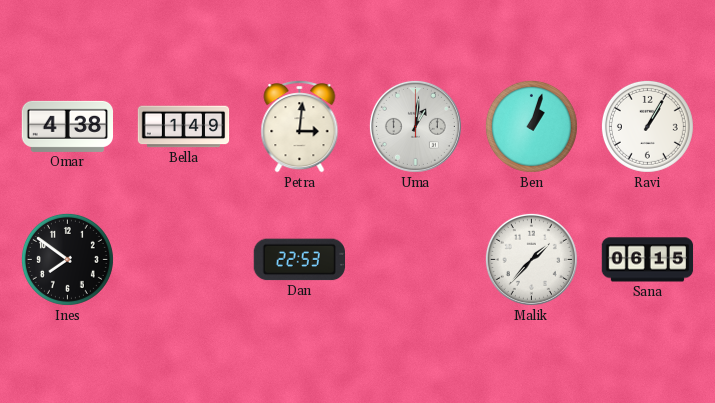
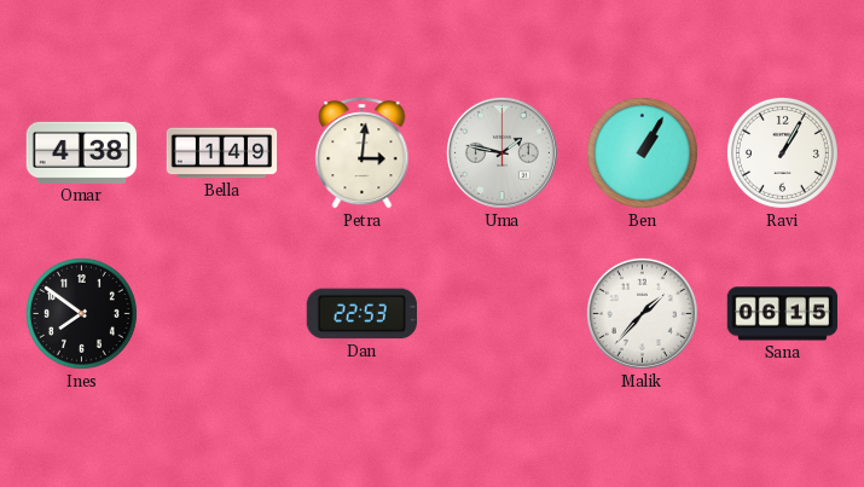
Uma: 1:01 -> 1:47
Ben: 1:03 -> 1:05
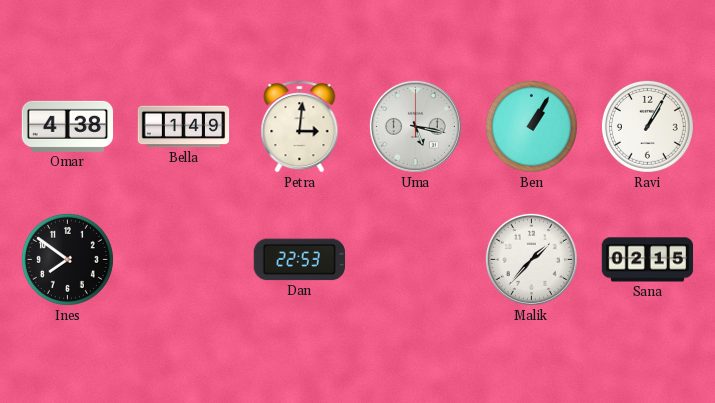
Uma: 1:47 -> 5:17
Sana: 06:15 -> 02:15
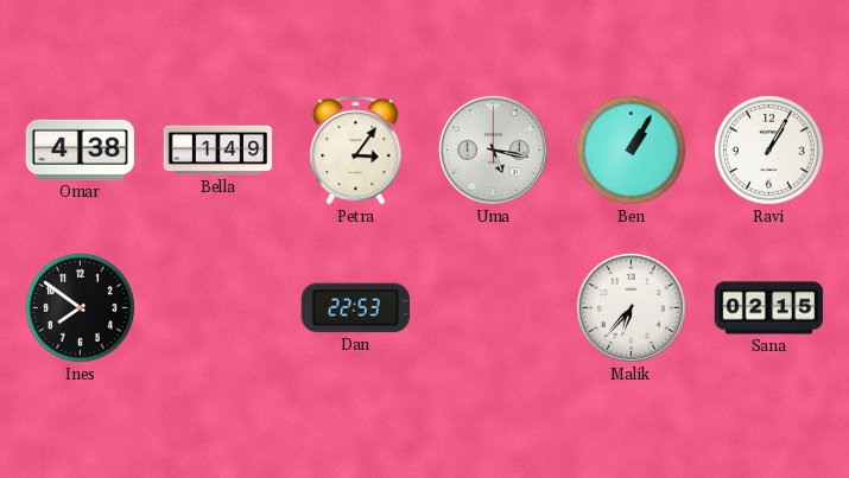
Petra: 3:01 -> 3:06
Malik: 1:37 -> 6:37
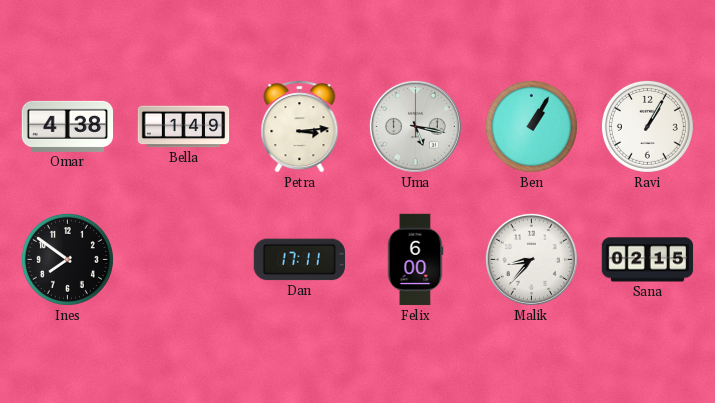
Petra: 3:06 -> 3:14
Dan: 22:53 -> 17:11
Felix: none -> 6:00
Malik: 6:37 -> 8:37
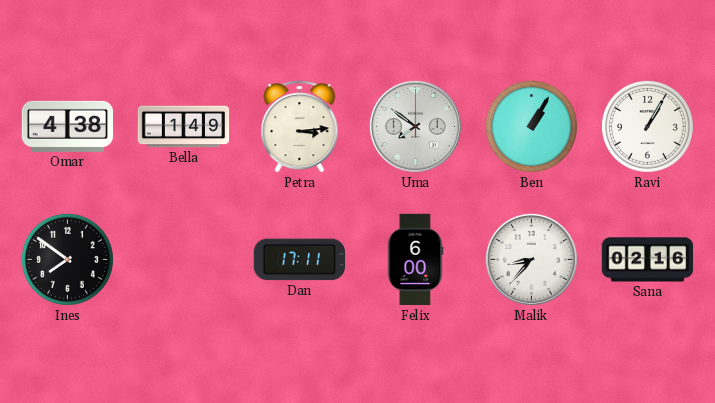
Uma: 5:17 -> 7:51
Sana: 02:15 -> 02:16
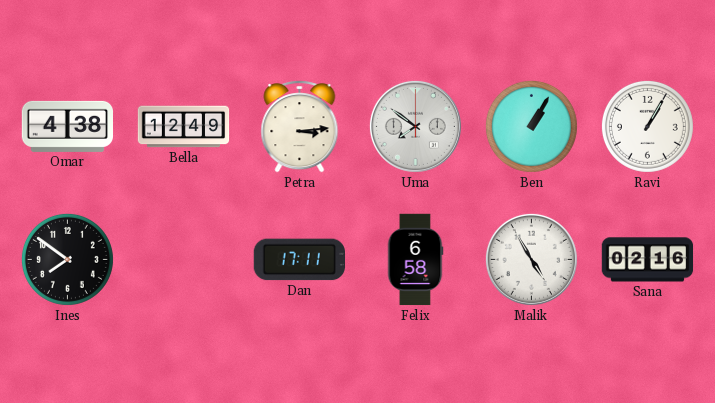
Bella: 1:49 -> 12:49
Felix: 6:00 -> 6:58
Malik: 8:37 -> 4:55
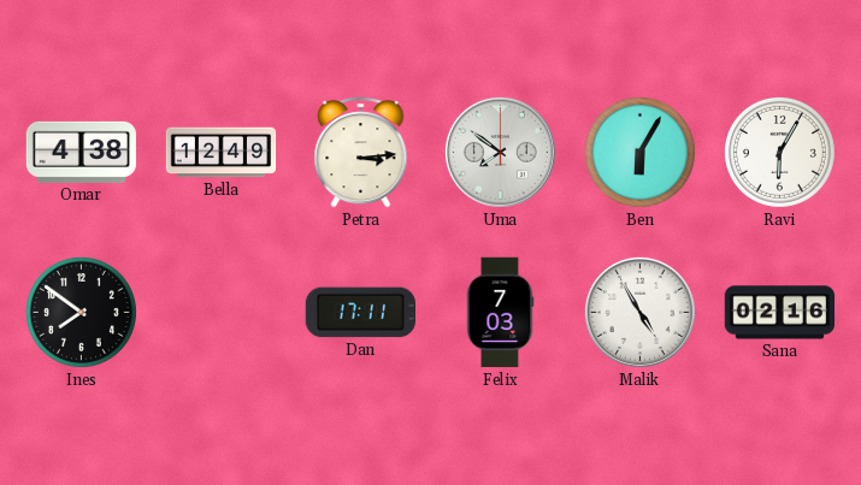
Ben: 1:05 -> 6:05
Ravi: 1:05 -> 6:05
Felix: 6:58 -> 7:03
